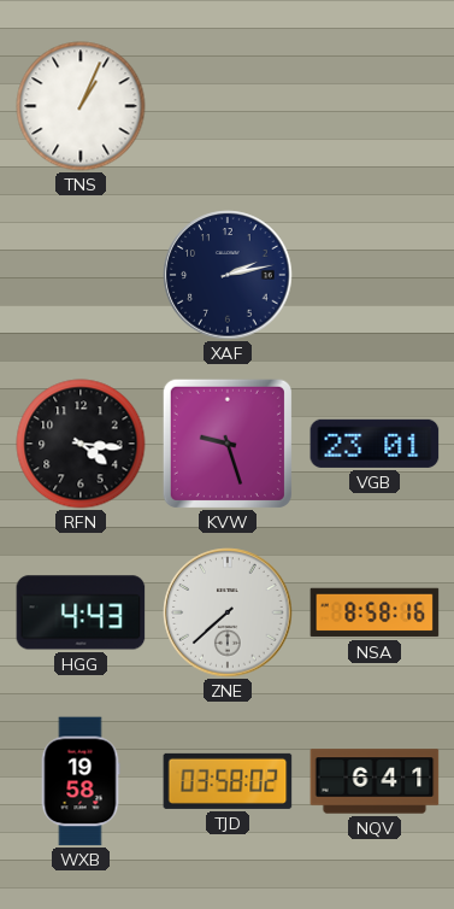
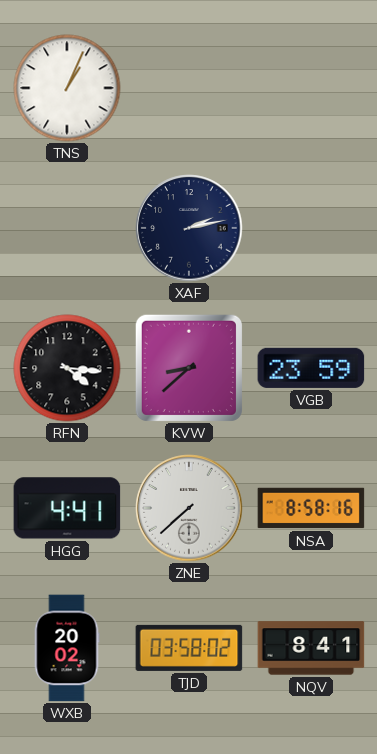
KVW: 9:27 -> 8:38
VGB: 23:01 -> 23:59
HGG: 4:43 -> 4:41
WXB: 19:58 -> 20:02
NQV: 6:41 -> 8:41
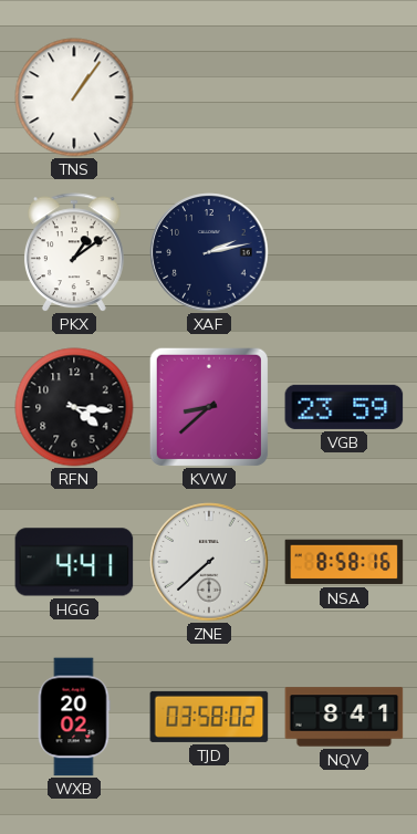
TNS: 1:04 -> 1:06
PKX: none -> 1:09
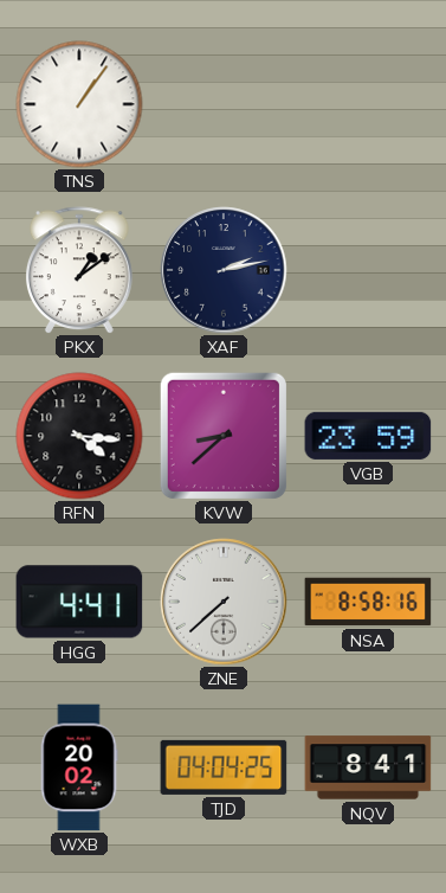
TJD: 03:58 -> 04:04
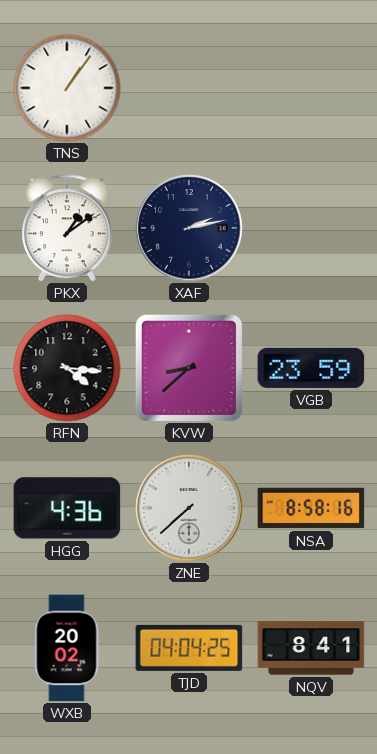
HGG: 4:41 -> 4:36
